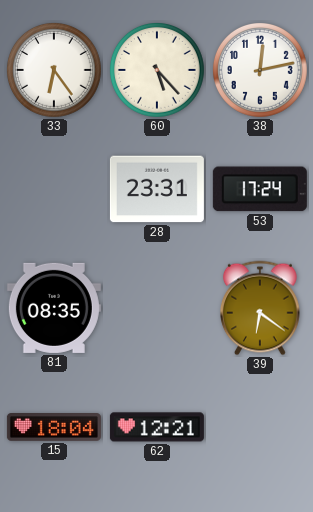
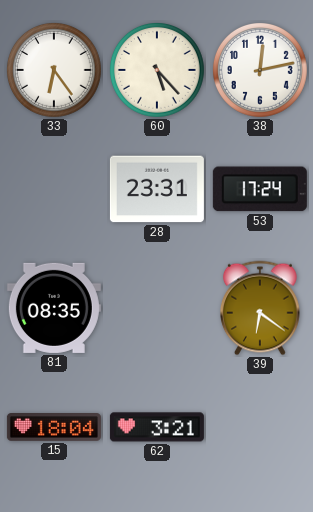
62: 12:21 -> 3:21
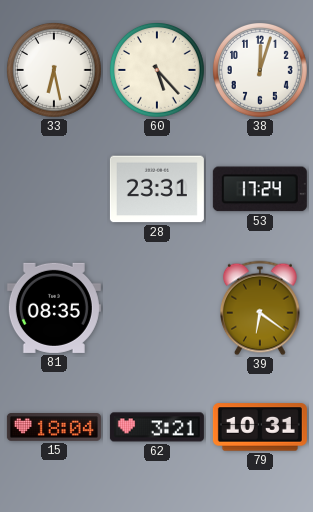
33: 6:24 -> 6:28
38: 12:13 -> 12:03
79: none -> 10:31
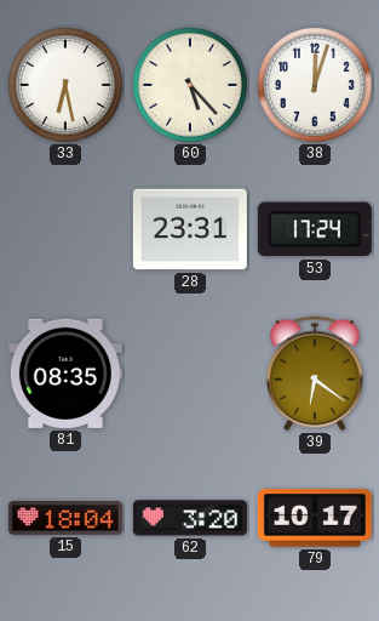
62: 3:21 -> 3:20
79: 10:31 -> 10:17
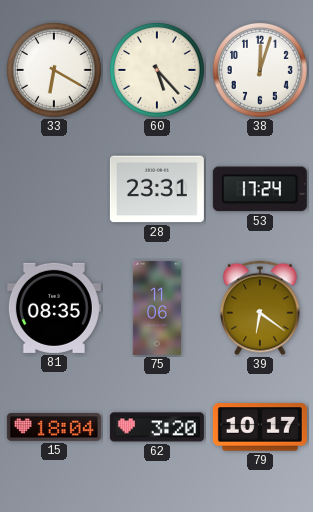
33: 6:28 -> 6:20
75: none -> 11:06
